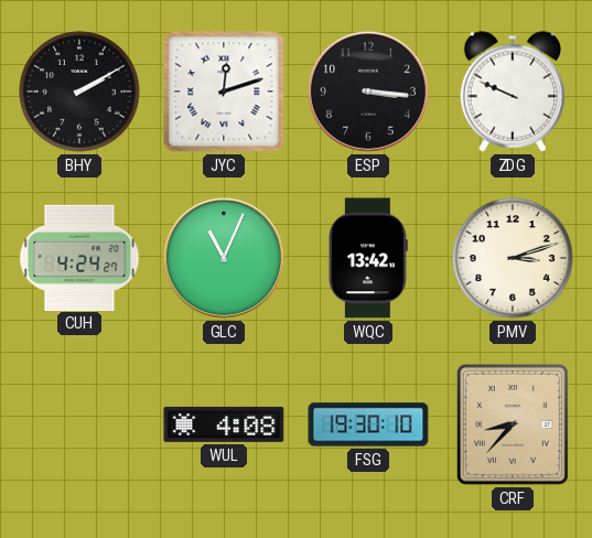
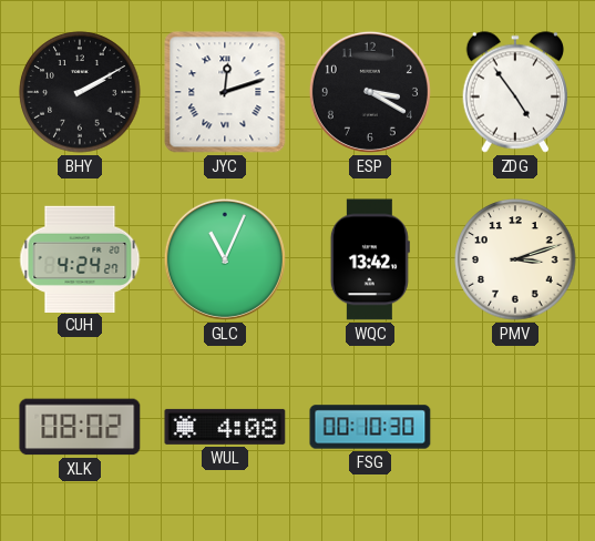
ESP: 3:16 -> 3:20
ZDG: 9:49 -> 4:54
XLK: none -> 08:02
FSG: 19:30 -> 00:10
CRF: 8:37 -> none
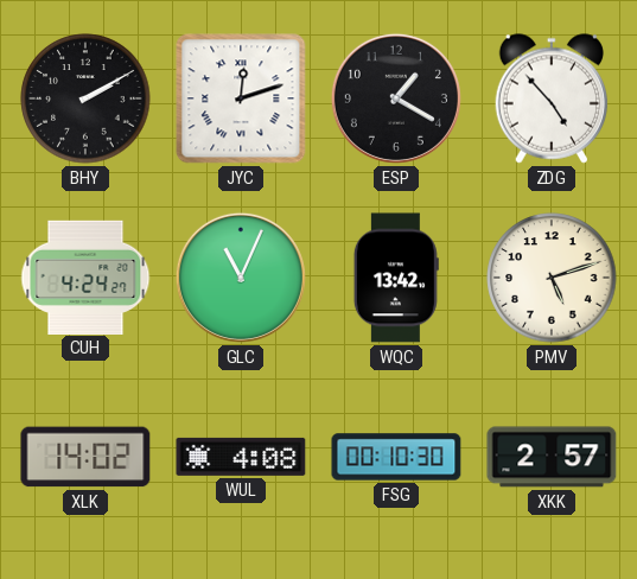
ESP: 3:20 -> 1:20
ZDG: 4:54 -> 4:53
PMV: 3:12 -> 5:12
XLK: 08:02 -> 14:02
XKK: none -> 2:57
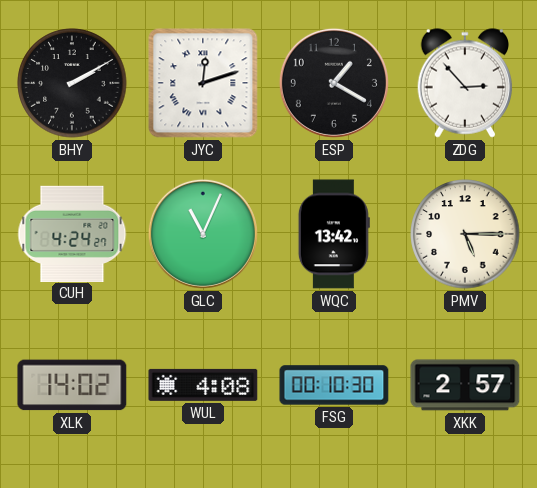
ZDG: 4:53 -> 2:53
PMV: 5:12 -> 5:15
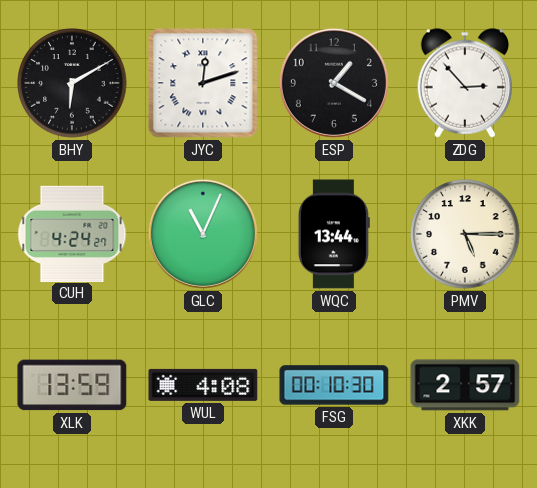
BHY: 2:10 -> 6:10
WQC: 13:42 -> 13:44
XLK: 14:02 -> 13:59
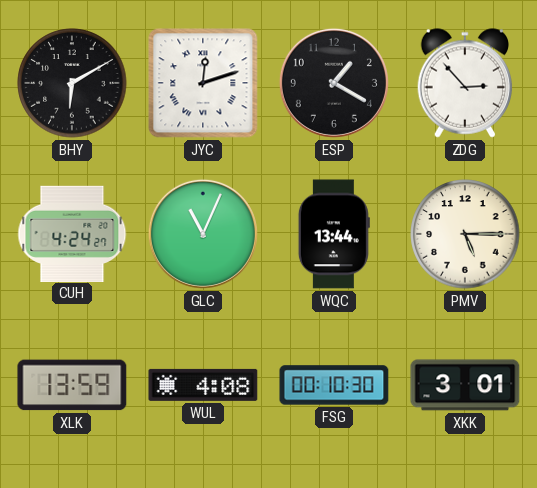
XKK: 2:57 -> 3:01
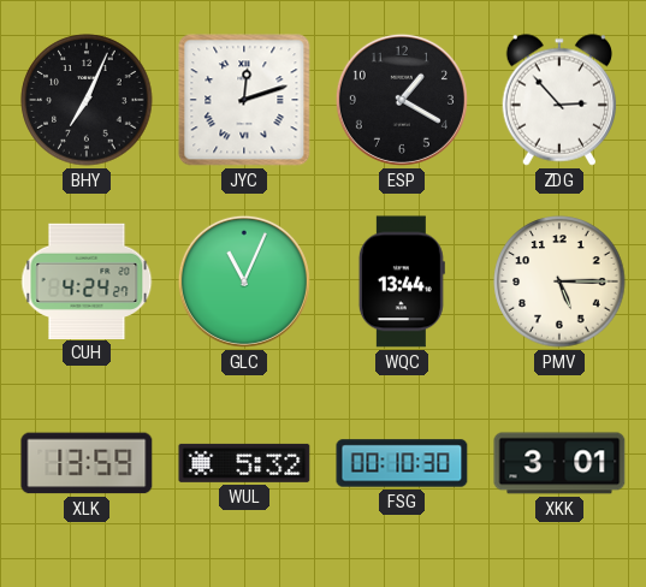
BHY: 6:10 -> 7:04
WUL: 4:08 -> 5:32
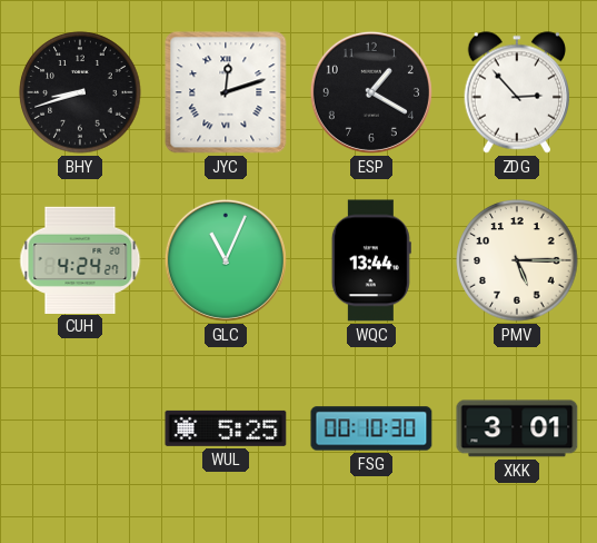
BHY: 7:04 -> 8:42
XLK: 13:59 -> none
WUL: 5:32 -> 5:25
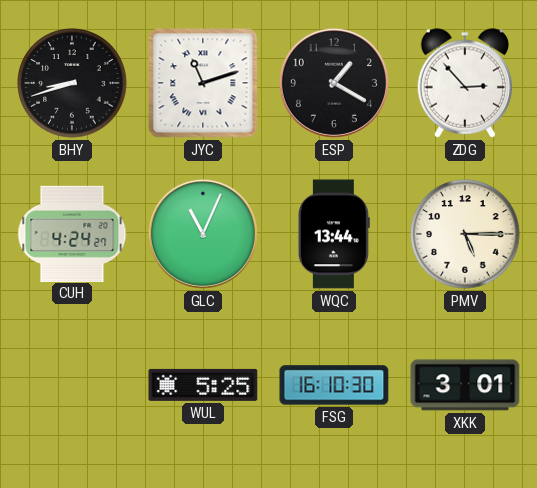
JYC: 12:12 -> 11:12
FSG: 00:10 -> 16:10
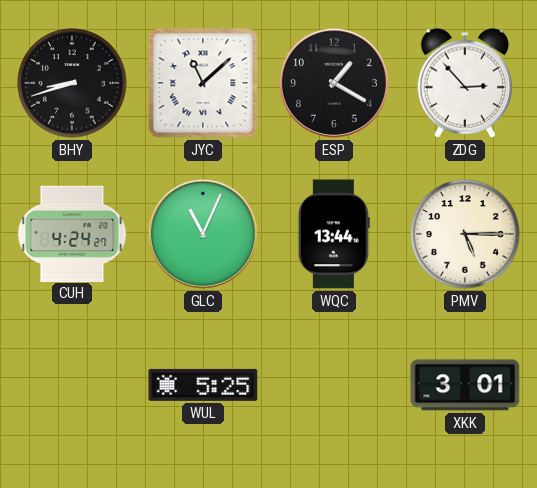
JYC: 11:12 -> 11:08
FSG: 16:10 -> none
